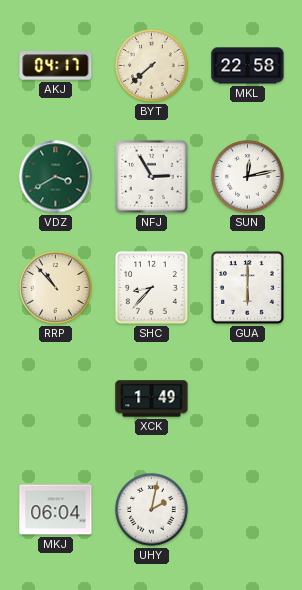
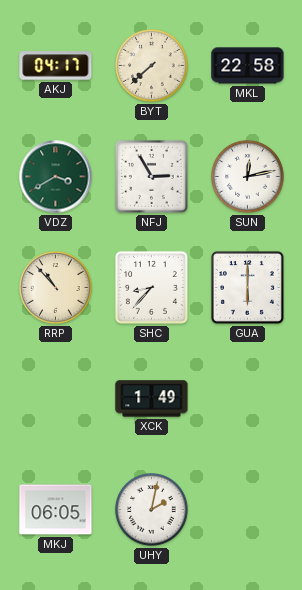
MKJ: 06:04 -> 06:05
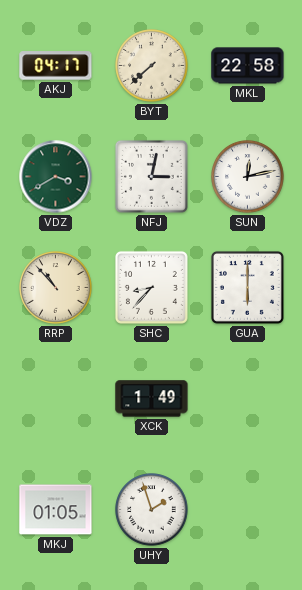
NFJ: 2:55 -> 3:02
MKJ: 06:05 -> 01:05
UHY: 2:02 -> 1:57
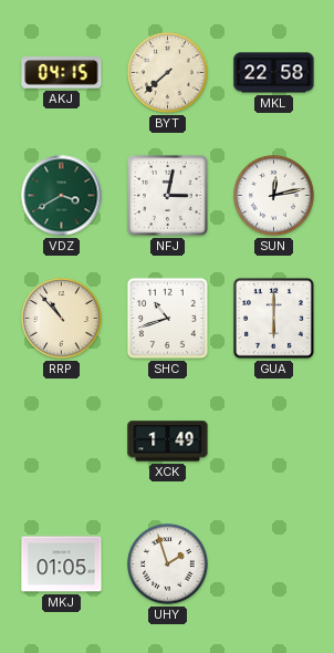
AKJ: 04:17 -> 04:15
SHC: 8:37 -> 10:42
